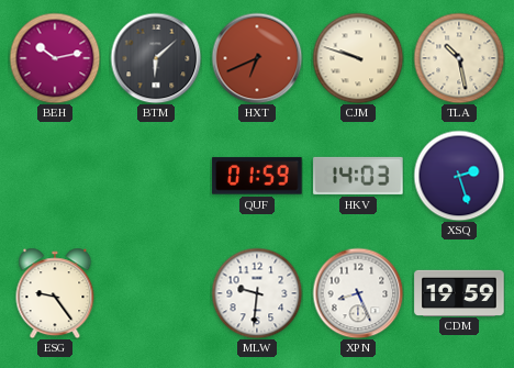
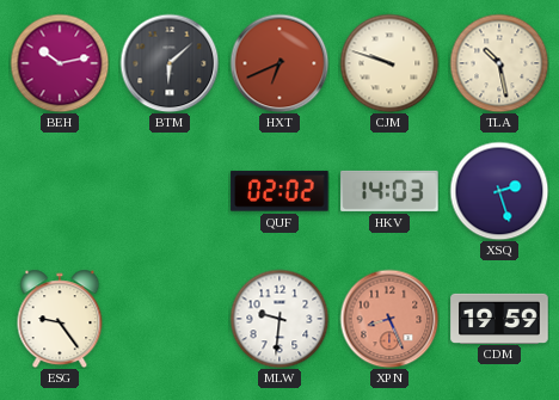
QUF: 01:59 -> 02:02
XPN dial: white -> salmon
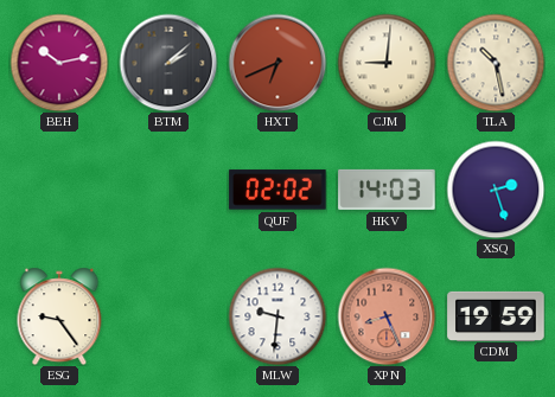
BTM: 6:08 -> 2:08
CJM: 9:48 -> 9:01
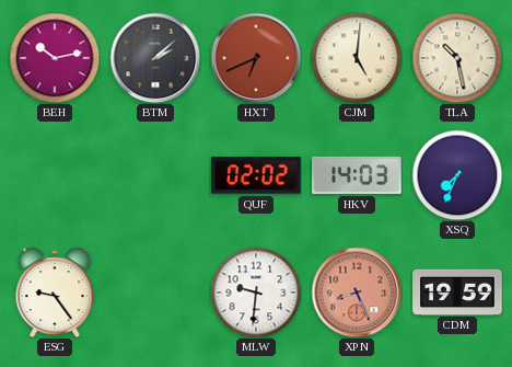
CJM: 9:01 -> 5:01
XSQ: 2:27 -> 7:34
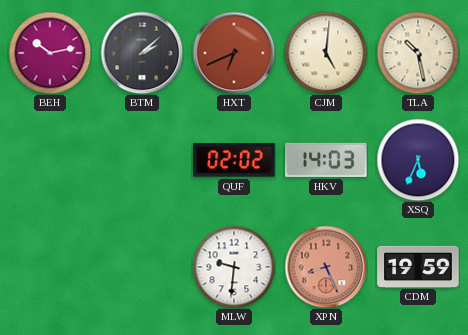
XSQ: 7:34 -> 5:34
ESG: 9:24 -> none
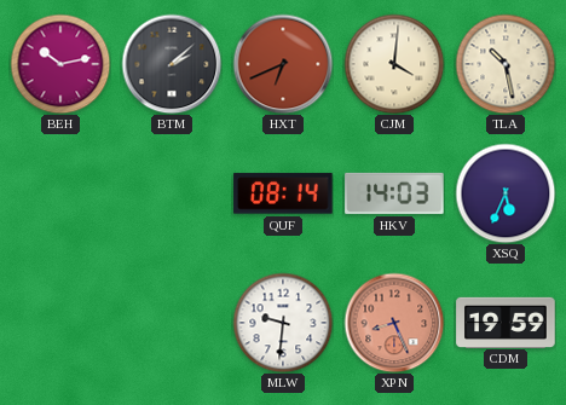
CJM: 5:01 -> 4:01
QUF: 02:02 -> 08:14
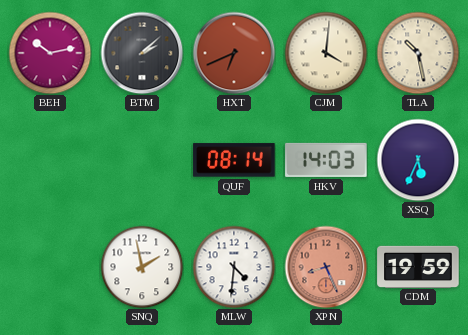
SNQ: none -> 1:58
MLW: 9:31 -> 4:31
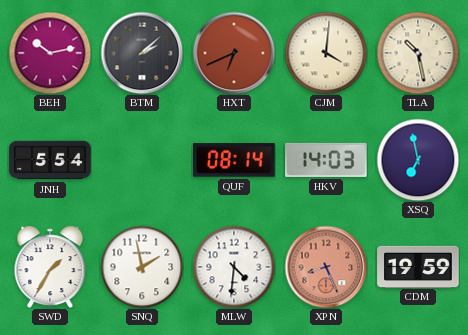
JNH: none -> 5:54
XSQ: 5:34 -> 6:58
SWD: none -> 1:35
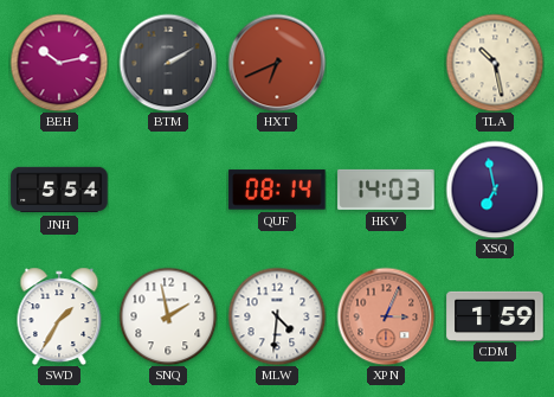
BTM: 2:08 -> 2:10
CJM: 4:01 -> none
XPN: 8:26 -> 3:04
CDM: 19:59 -> 1:59
